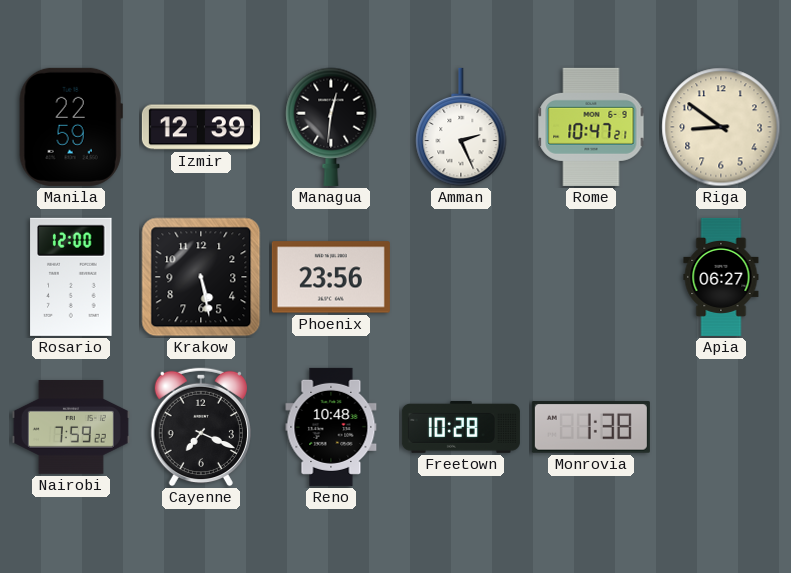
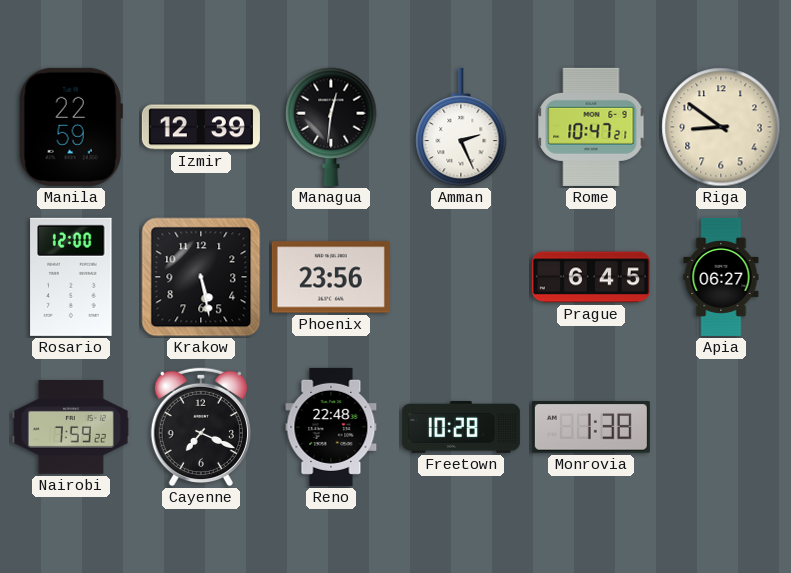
Prague: none -> 6:45
Reno: 10:48 -> 22:48
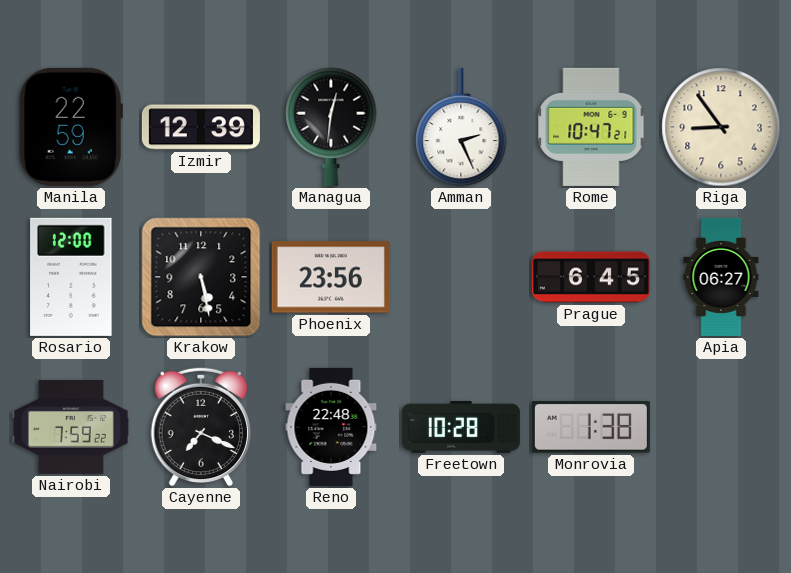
Riga: 8:51 -> 8:54
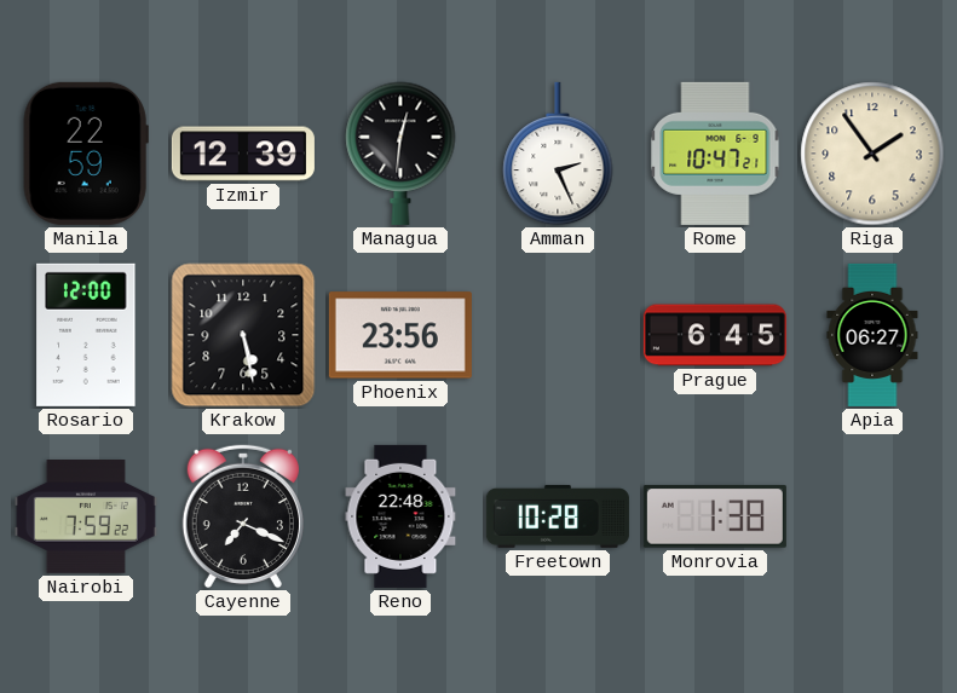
Riga: 8:54 -> 1:54
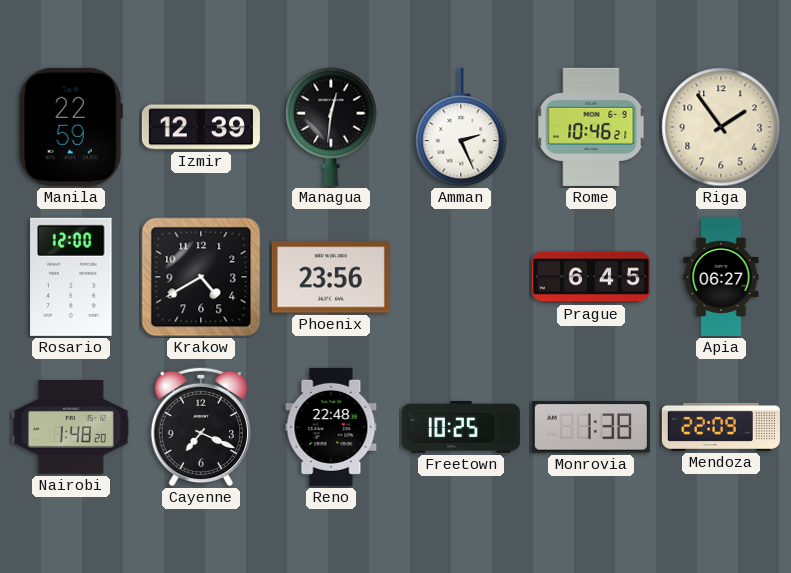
Rome: 10:47 -> 10:46
Krakow: 5:28 -> 4:40
Nairobi: 7:59 -> 1:48
Freetown: 10:28 -> 10:25
Mendoza: none -> 22:09
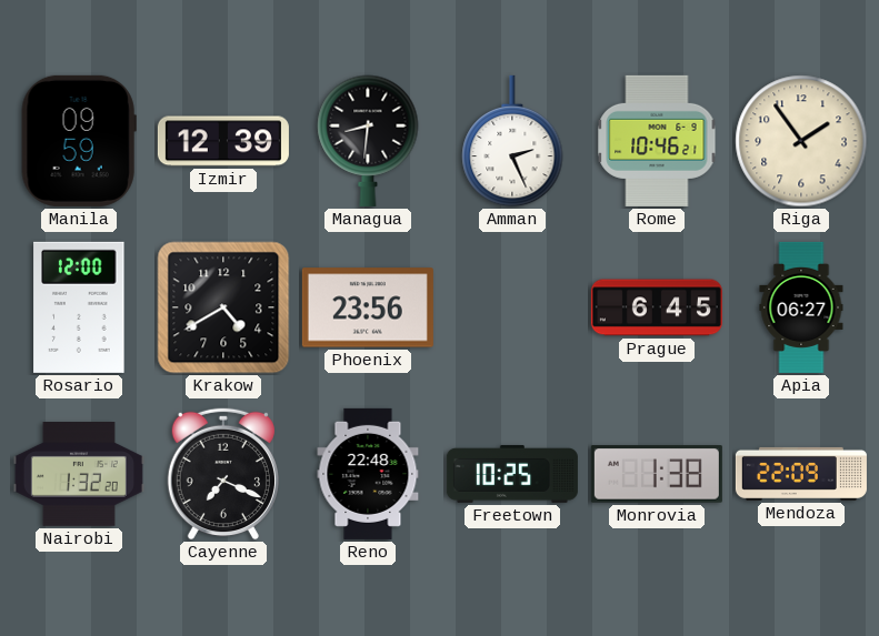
Manila: 22:59 -> 09:59
Managua: 12:31 -> 8:31
Nairobi: 1:48 -> 1:32
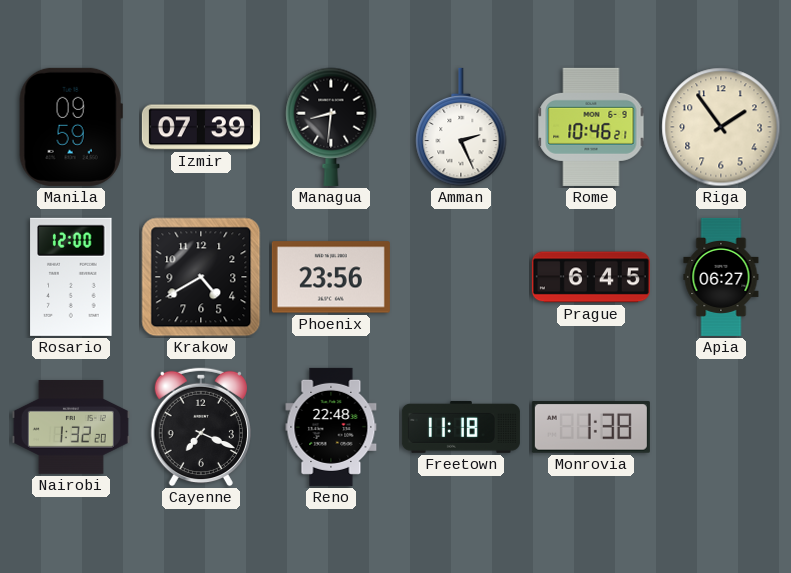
Izmir: 12:39 -> 07:39
Freetown: 10:25 -> 11:18
Mendoza: 22:09 -> none
